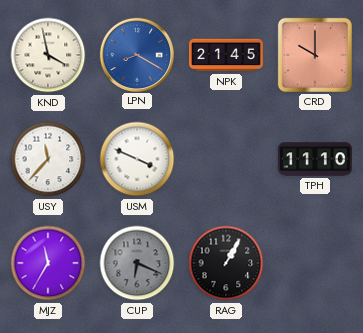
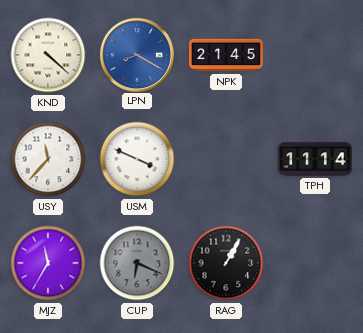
KND: 3:58 -> 4:22
CRD: 10:00 -> none
TPH: 11:10 -> 11:14
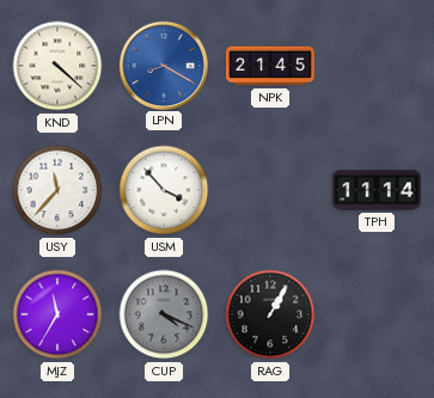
USM: 3:49 -> 3:53
CUP: 6:19 -> 4:19
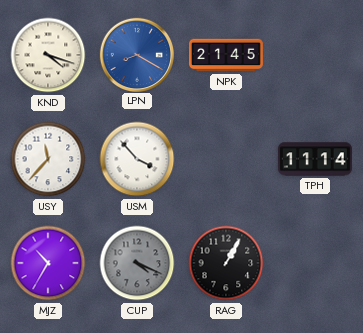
KND: 4:22 -> 4:18
MJZ: 11:35 -> 10:35
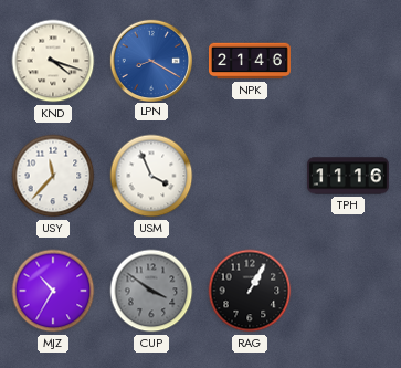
NPK: 21:45 -> 21:46
USM: 3:53 -> 3:56
TPH: 11:14 -> 11:16
CUP: 4:19 -> 3:51
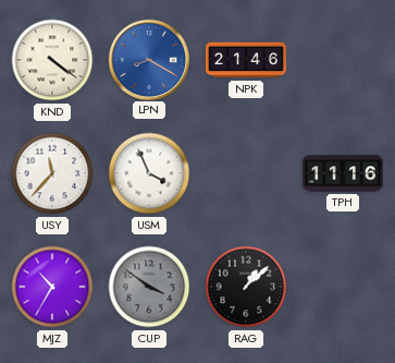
KND: 4:18 -> 4:21
RAG: 1:05 -> 1:08
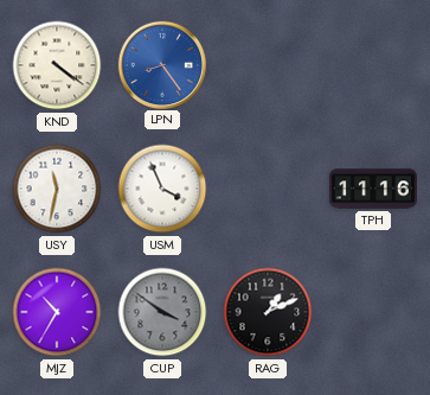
LPN: 8:20 -> 8:24
NPK: 21:46 -> none
USY: 11:37 -> 11:32
RAG: 1:08 -> 1:11
